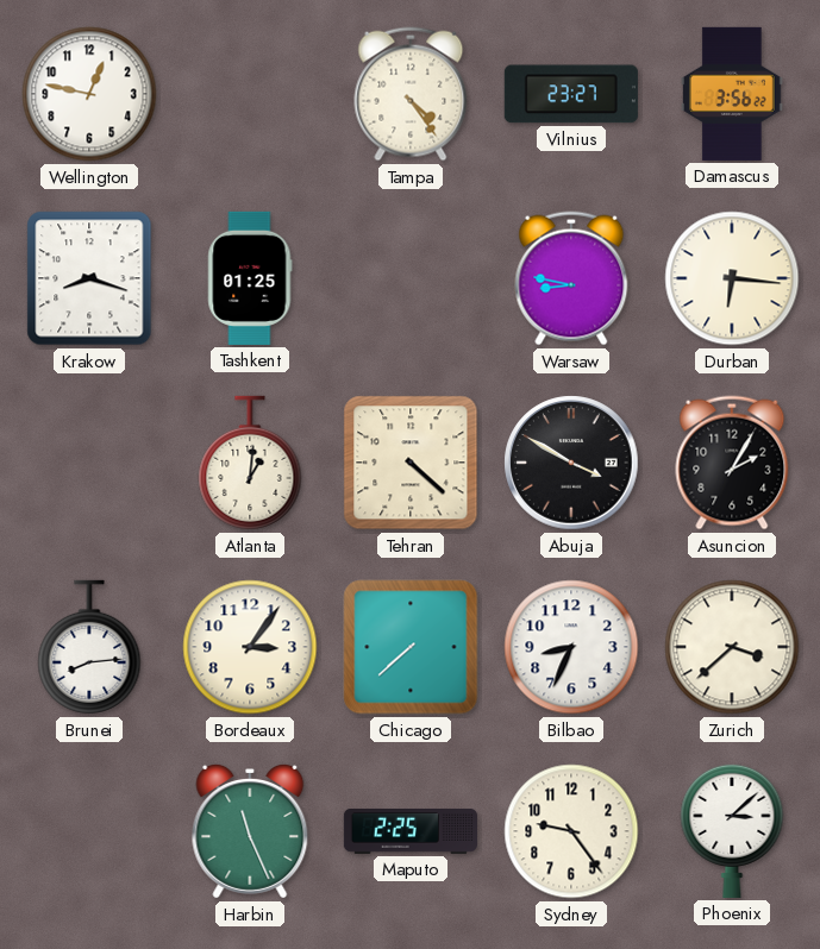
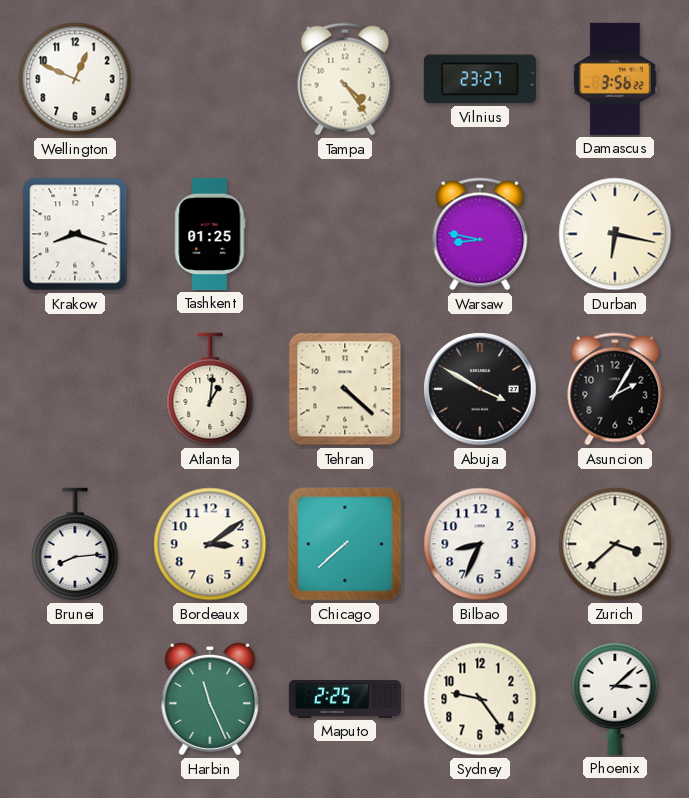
Wellington: 12:47 -> 12:49
Durban: 6:16 -> 6:17
Bordeaux: 3:06 -> 3:09
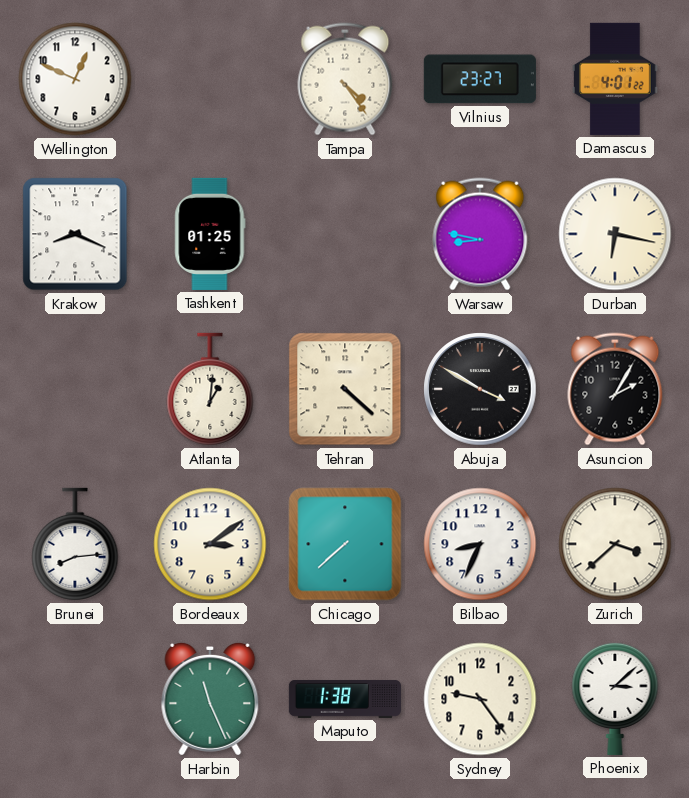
Damascus: 3:56 -> 4:01
Krakow: 8:18 -> 8:19
Maputo: 2:25 -> 1:38
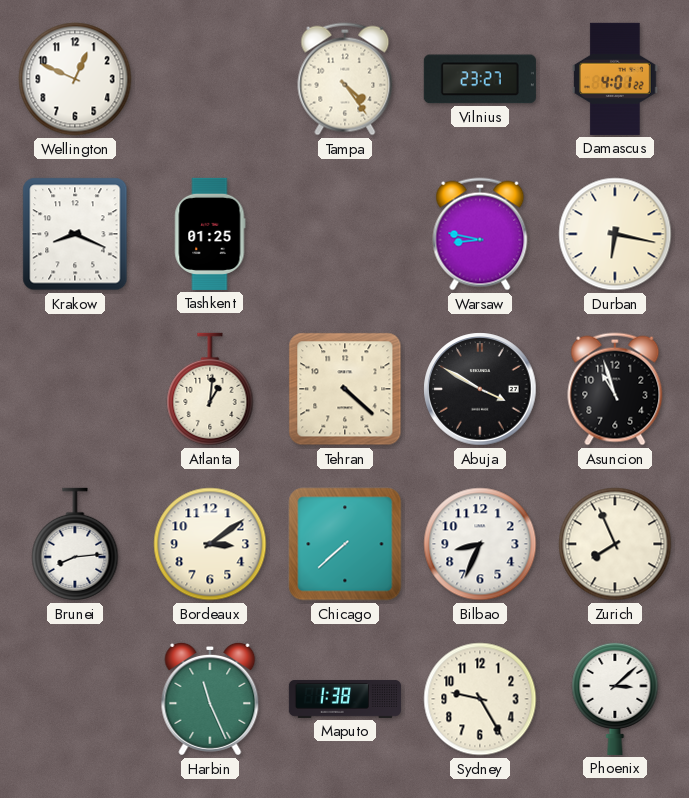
Asuncion: 2:05 -> 10:57
Zurich: 3:38 -> 7:56
Sydney: 9:24 -> 9:25
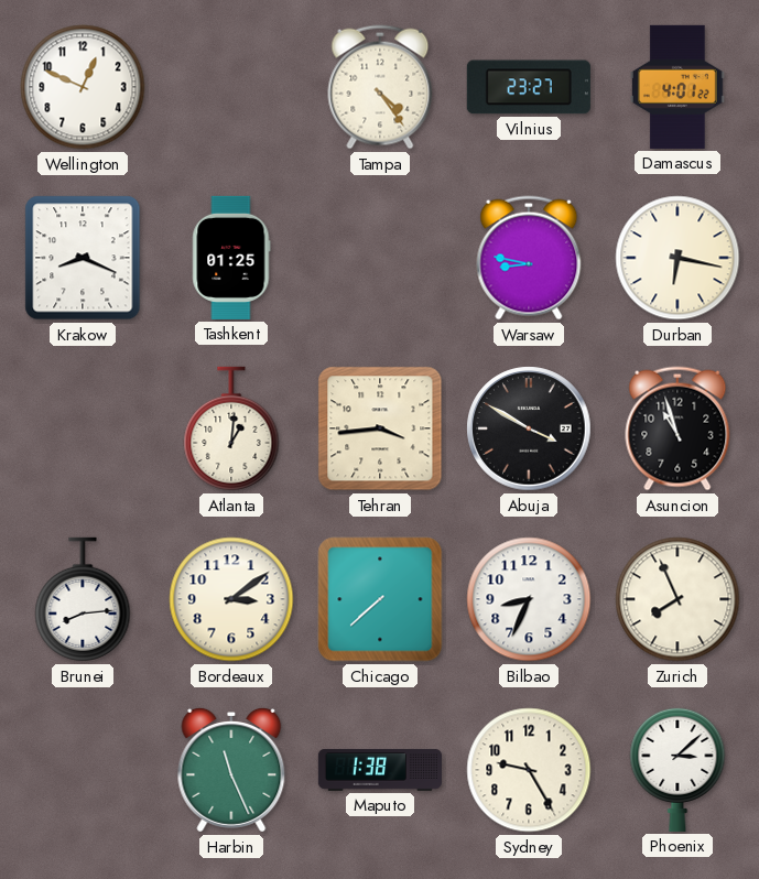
Tehran: 4:22 -> 3:44
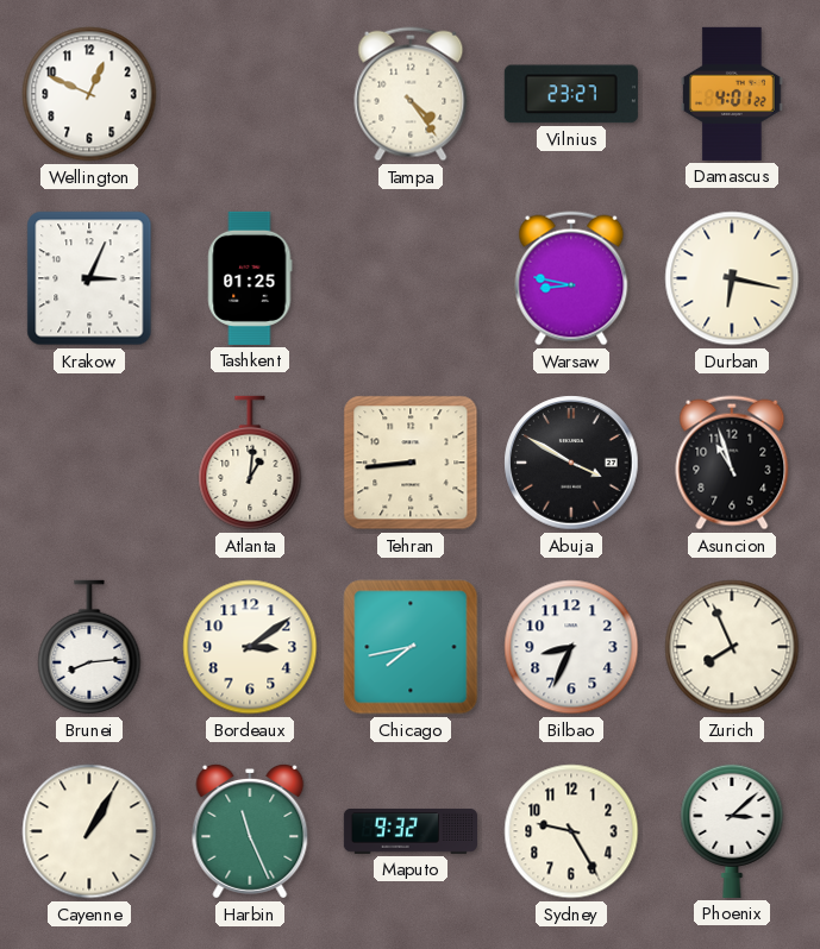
Krakow: 8:19 -> 3:04
Tehran: 3:44 -> 8:44
Chicago: 7:38 -> 7:43
Cayenne: none -> 1:05
Maputo: 1:38 -> 9:32
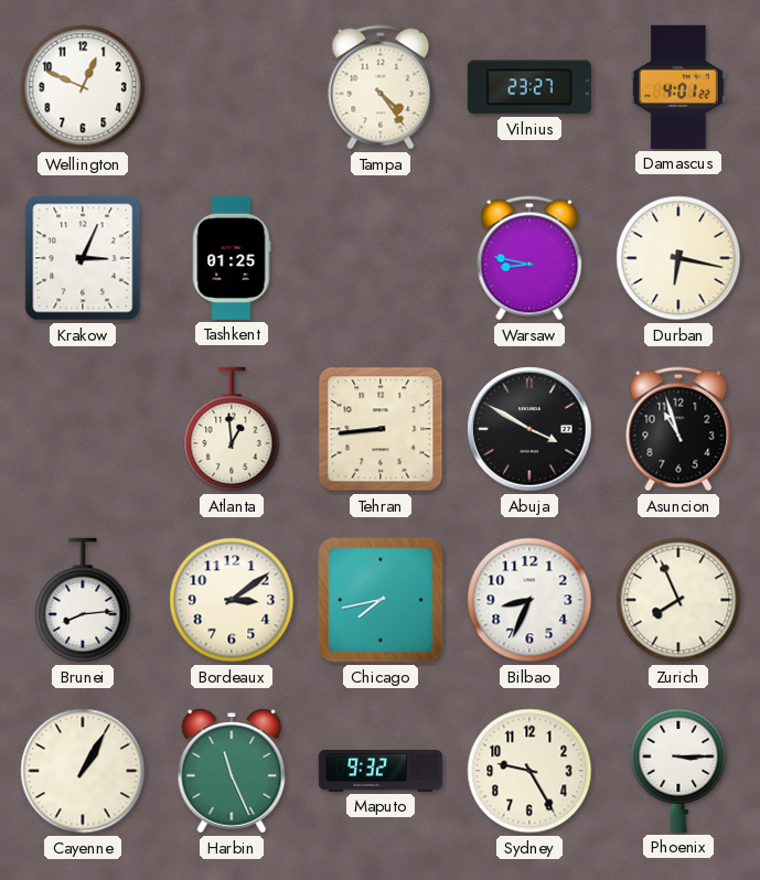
Atlanta: 1:01 -> 12:59
Phoenix: 3:08 -> 3:15
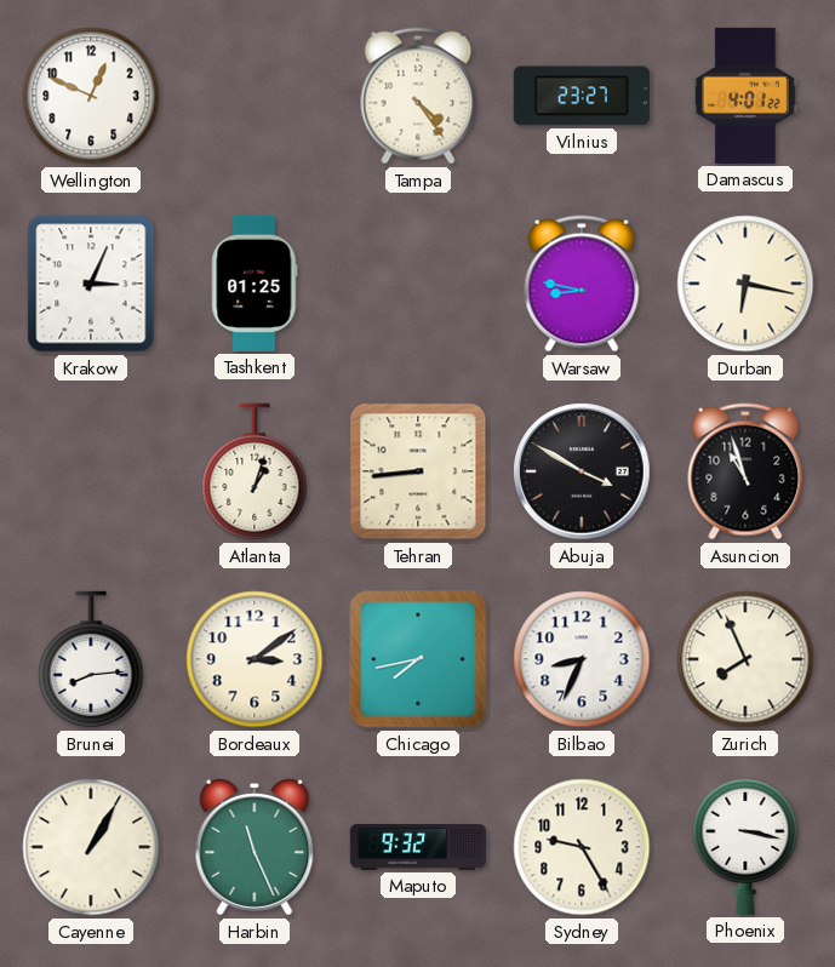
Atlanta: 12:59 -> 1:03
Phoenix: 3:15 -> 3:17
